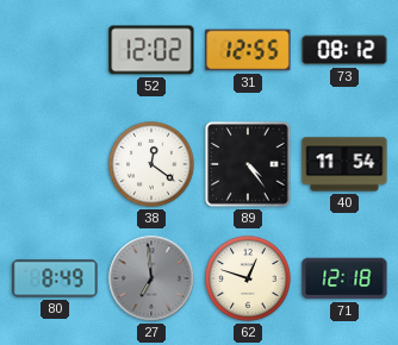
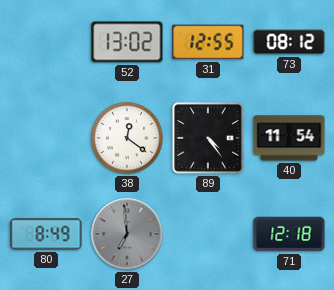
52: 12:02 -> 13:02
62: 12:48 -> none
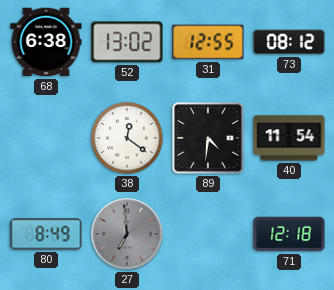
68: none -> 6:38
89: 4:24 -> 4:31
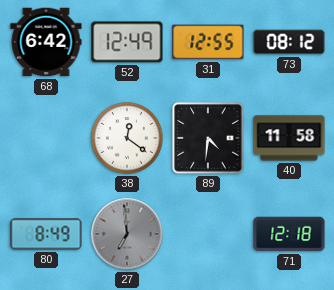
68: 6:38 -> 6:42
52: 13:02 -> 12:49
40: 11:54 -> 11:58
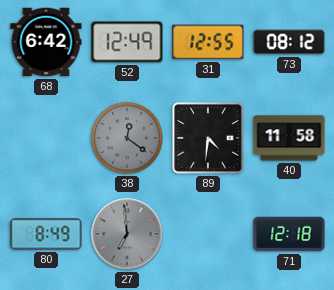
38 dial: white -> grey
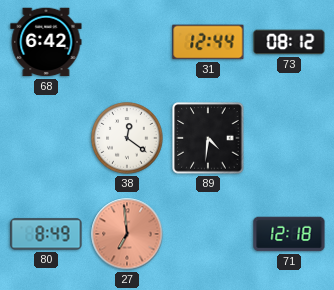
52: 12:49 -> none
31: 12:55 -> 12:44
38 dial: grey -> white
40: 11:58 -> none
27 dial: grey -> salmon
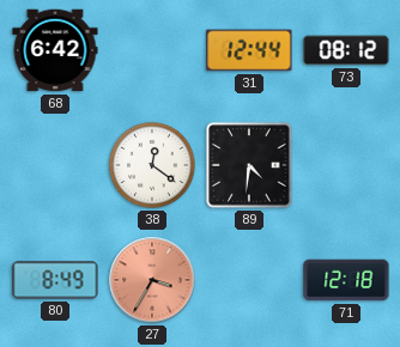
27: 6:59 -> 3:35
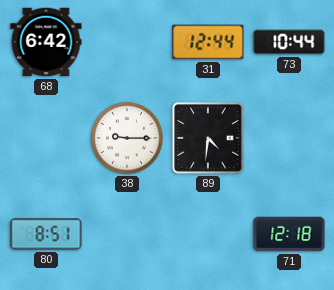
73: 08:12 -> 10:44
38: 12:21 -> 9:15
80: 8:49 -> 8:51
27: 3:35 -> none
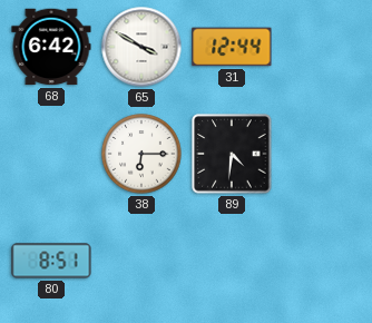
65: none -> 3:50
73: 10:44 -> none
38: 9:15 -> 6:15
71: 12:18 -> none
